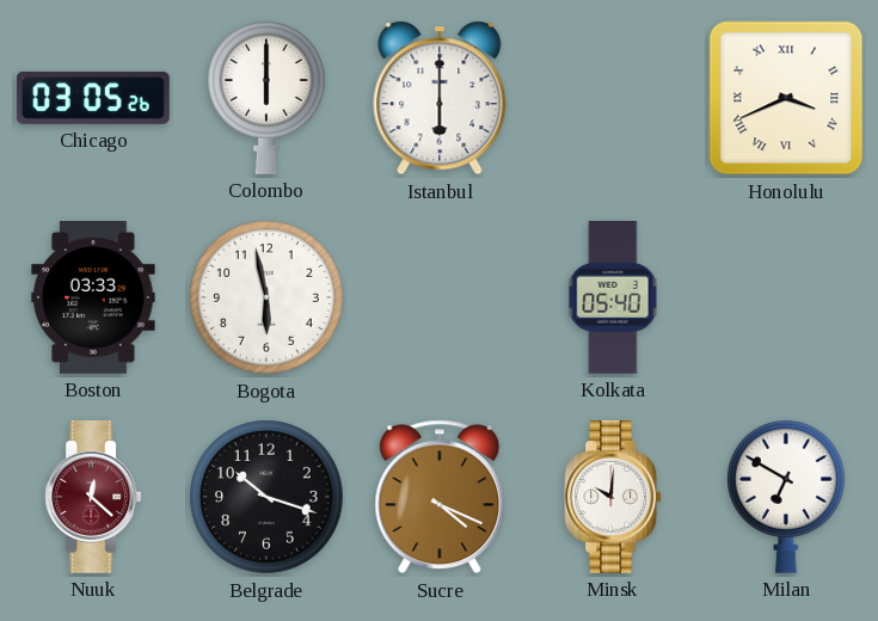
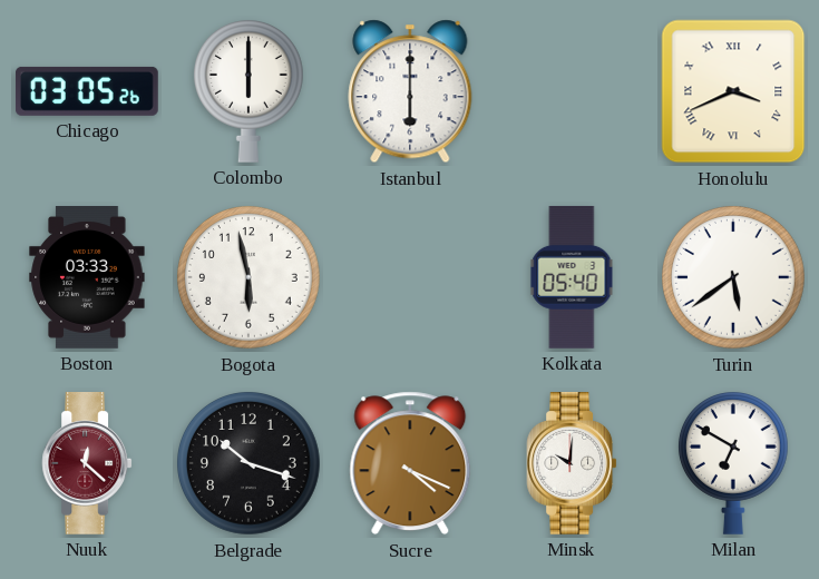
Turin: none -> 5:39
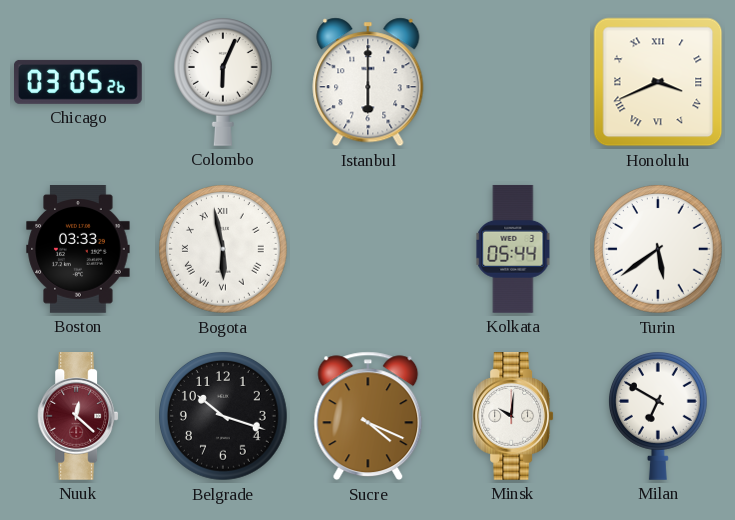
Colombo: 6:00 -> 6:04
Bogota numerals: Arabic -> Roman
Kolkata: 05:40 -> 05:44
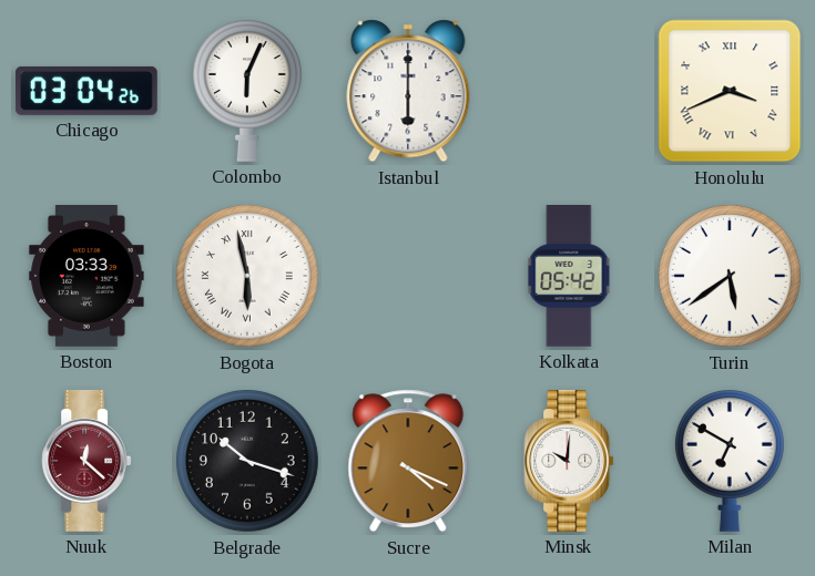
Chicago: 03:05 -> 03:04
Kolkata: 05:44 -> 05:42
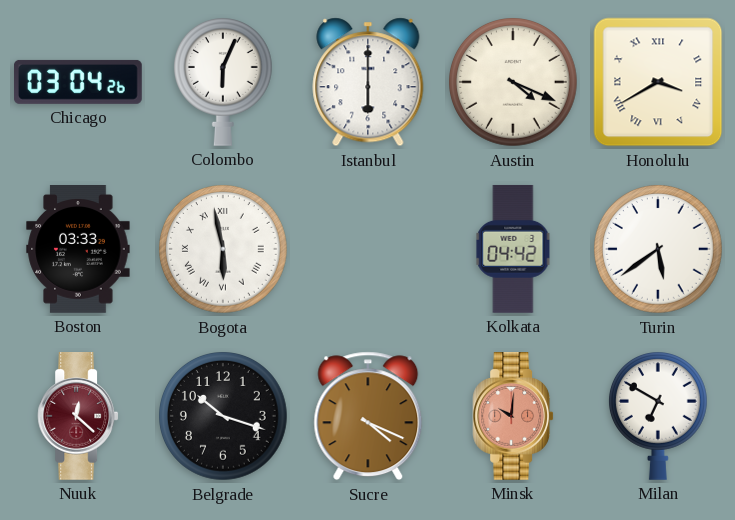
Austin: none -> 4:19
Honolulu: 3:41 -> 3:40
Kolkata: 05:42 -> 04:42
Minsk dial: white -> salmon
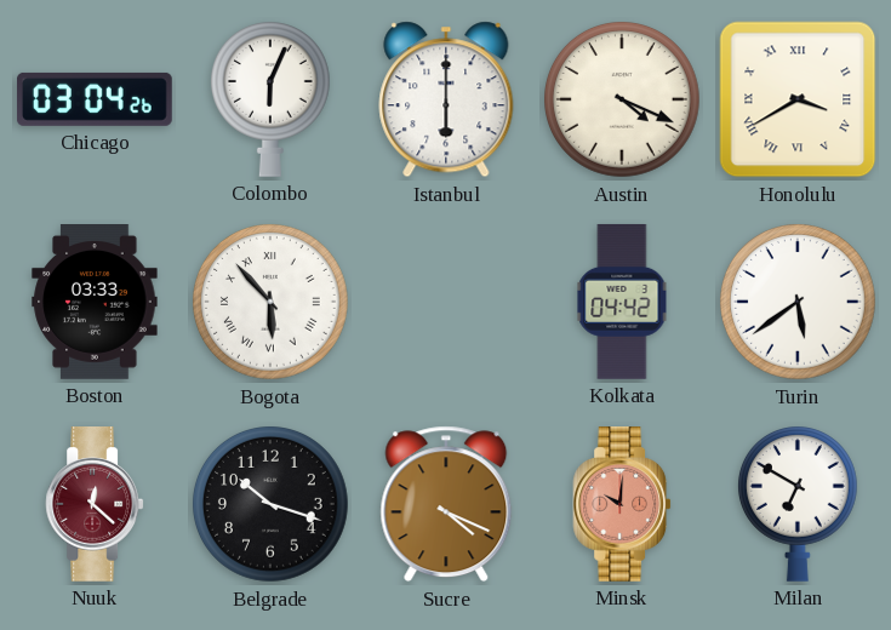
Bogota: 5:58 -> 5:53
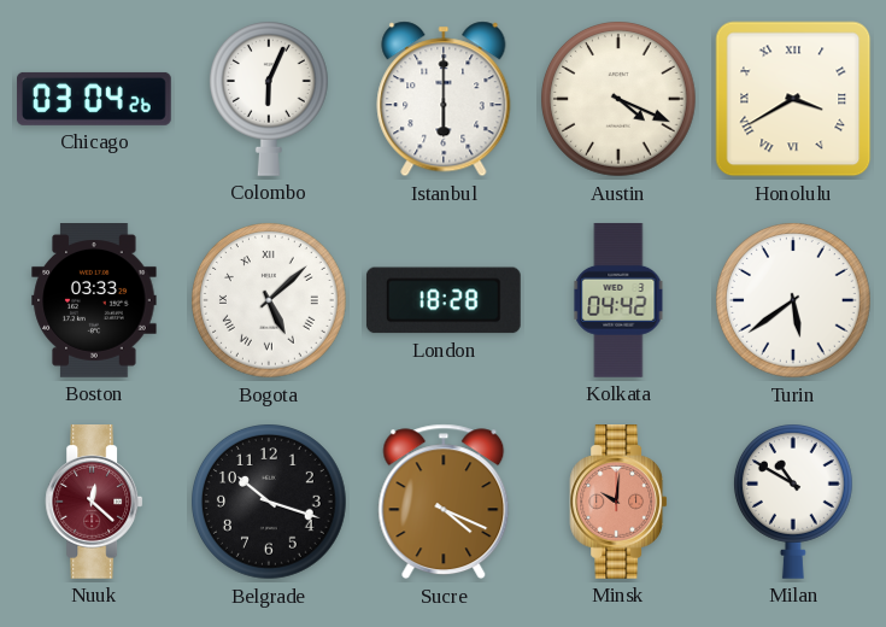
Bogota: 5:53 -> 5:08
London: none -> 18:28
Milan: 6:50 -> 10:50
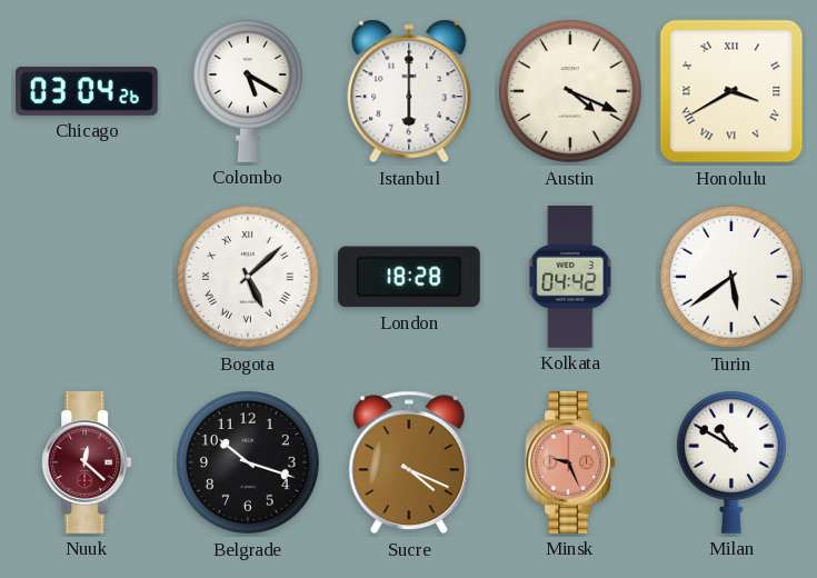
Colombo: 6:04 -> 5:20
Boston: 03:33 -> none
Minsk: 10:01 -> 9:26
